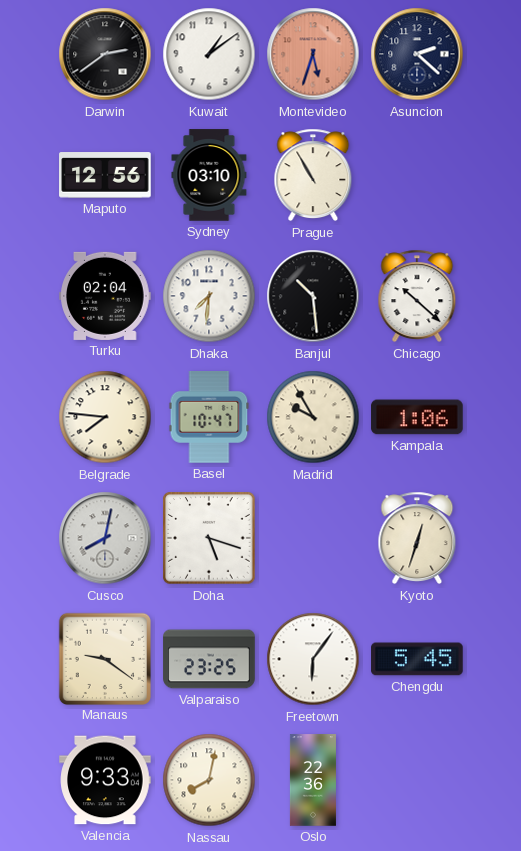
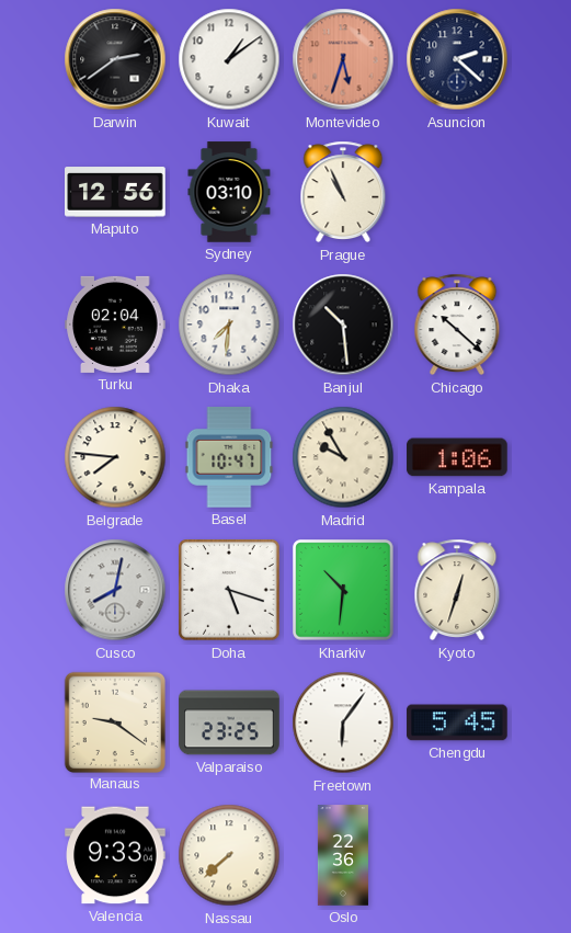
Prague: 10:55 -> 10:56
Kharkiv: none -> 10:31
Nassau: 8:02 -> 7:38
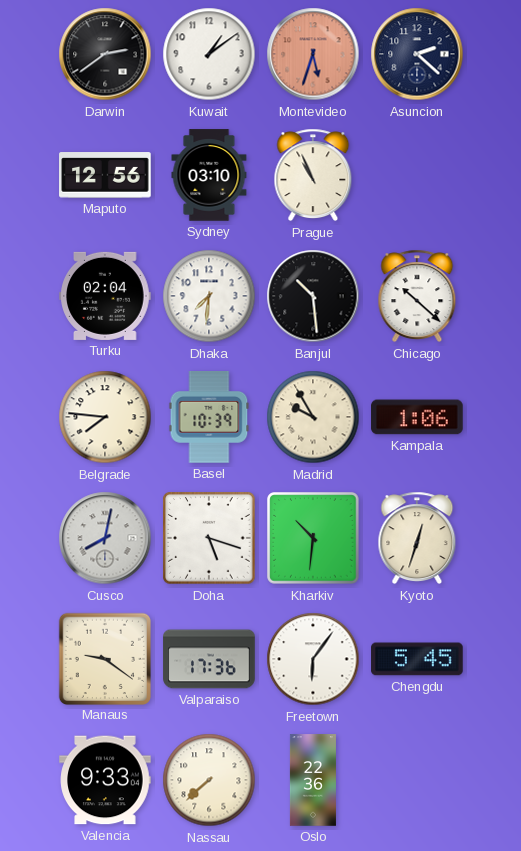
Basel: 10:47 -> 10:39
Valparaiso: 23:25 -> 17:36
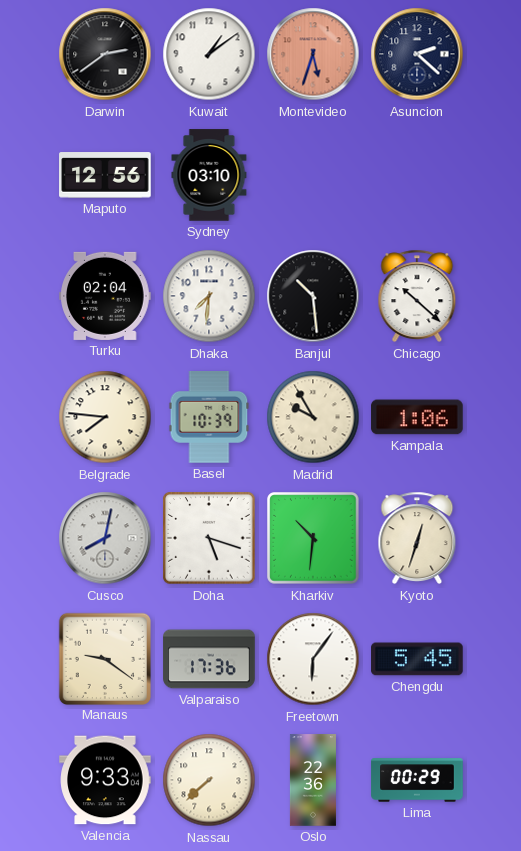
Prague: 10:56 -> none
Lima: none -> 00:29
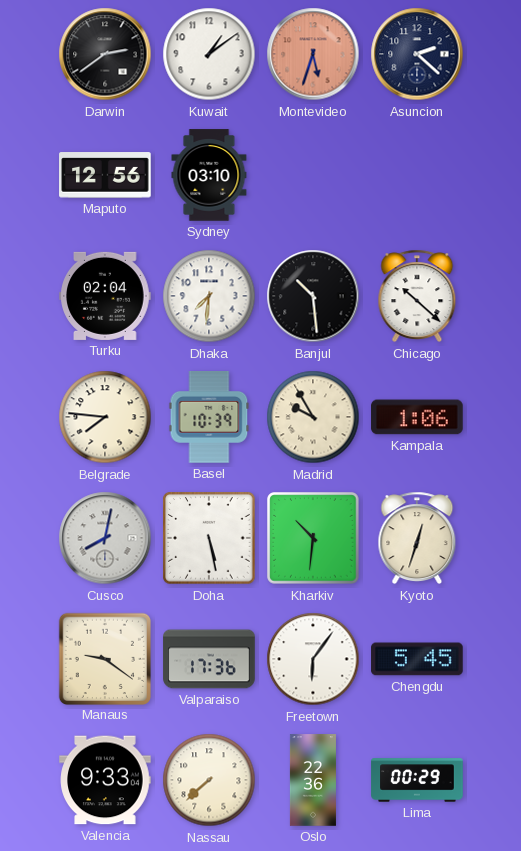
Doha: 5:18 -> 5:28
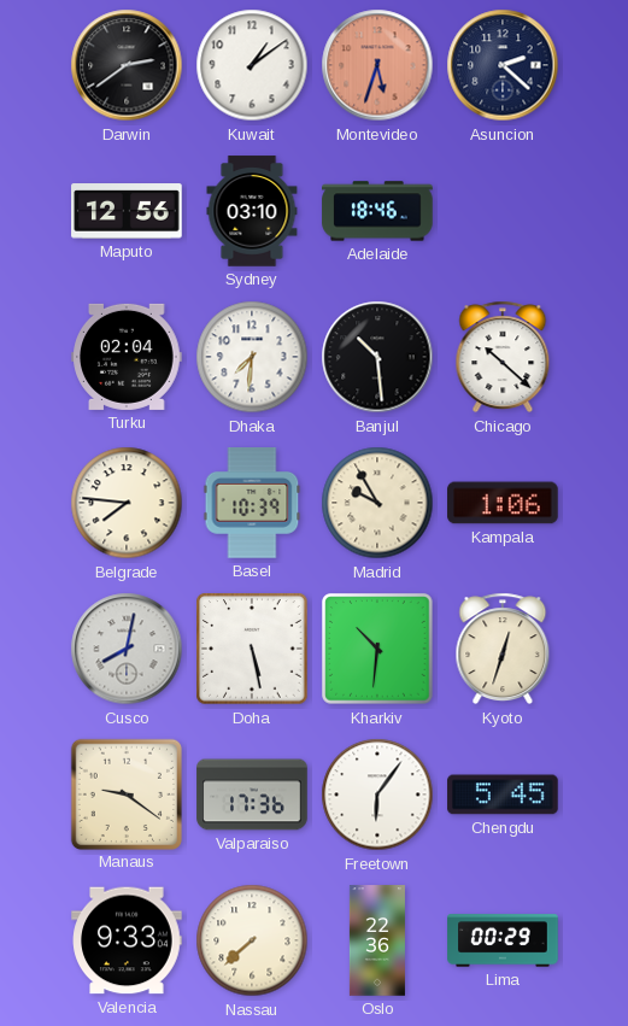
Adelaide: none -> 18:46
